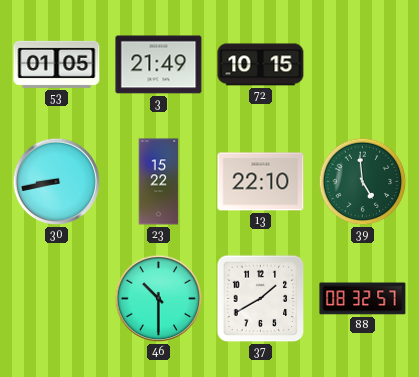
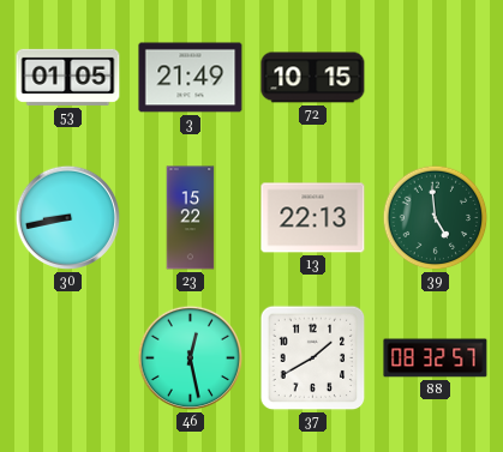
13: 22:10 -> 22:13
46: 10:30 -> 12:28
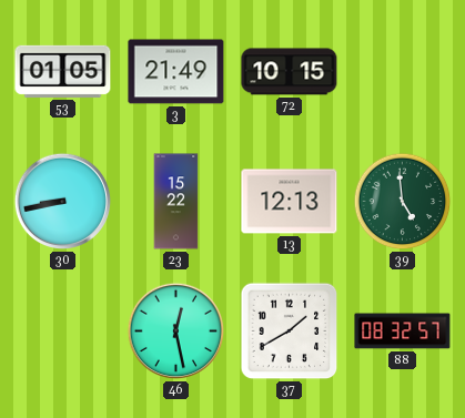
13: 22:13 -> 12:13
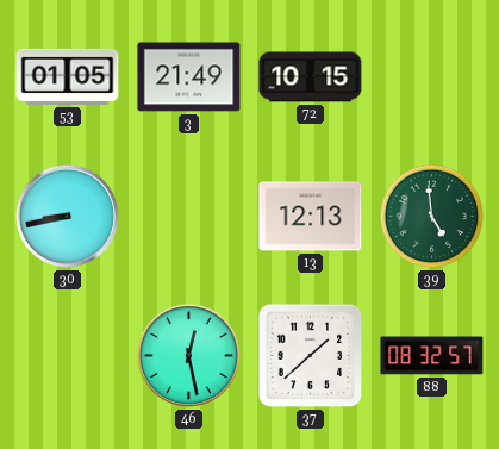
23: 15:22 -> none
37: 1:40 -> 1:38
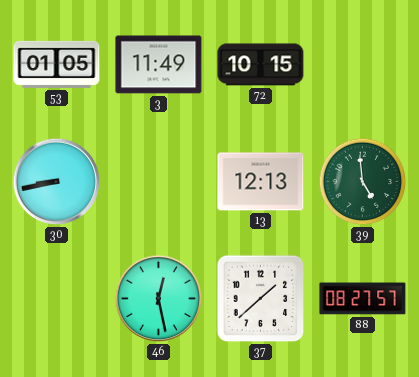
3: 21:49 -> 11:49
88: 08:32 -> 08:27
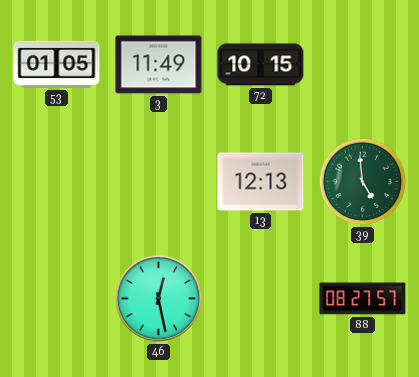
30: 8:43 -> none
37: 1:38 -> none
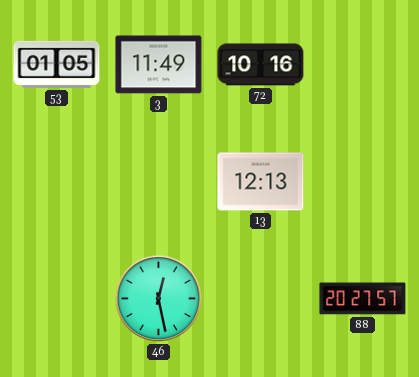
72: 10:15 -> 10:16
39: 4:59 -> none
88: 08:27 -> 20:27
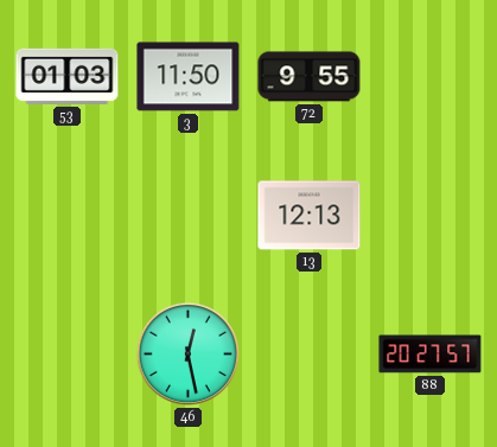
53: 01:05 -> 01:03
3: 11:49 -> 11:50
72: 10:16 -> 9:55
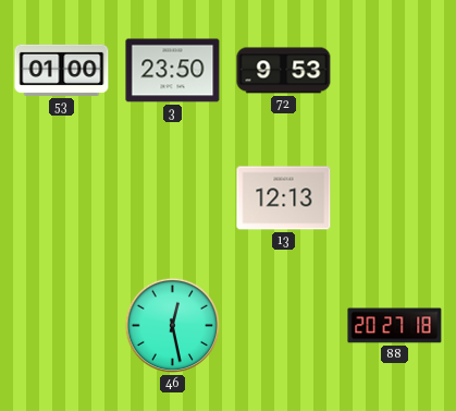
53: 01:03 -> 01:00
3: 11:50 -> 23:50
72: 9:55 -> 9:53
88: 20:27:57 -> 20:27:18
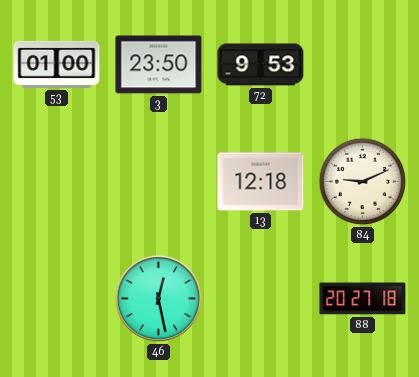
13: 12:13 -> 12:18
84: none -> 9:11
